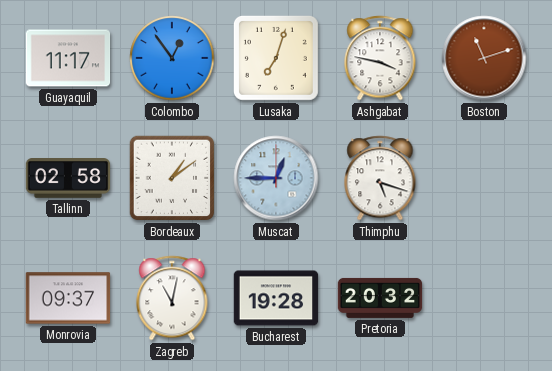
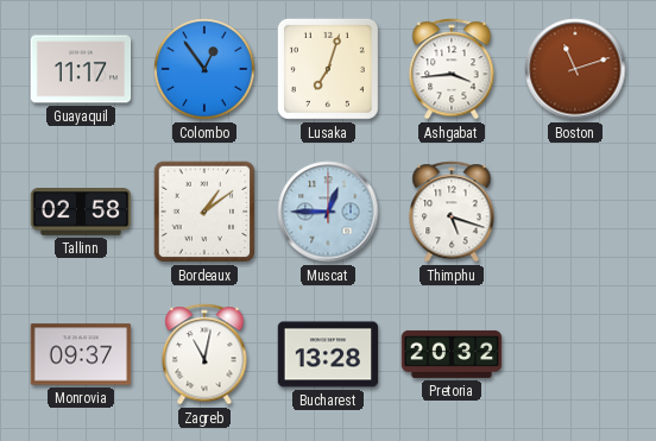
Ashgabat: 3:47 -> 3:44
Bucharest: 19:28 -> 13:28
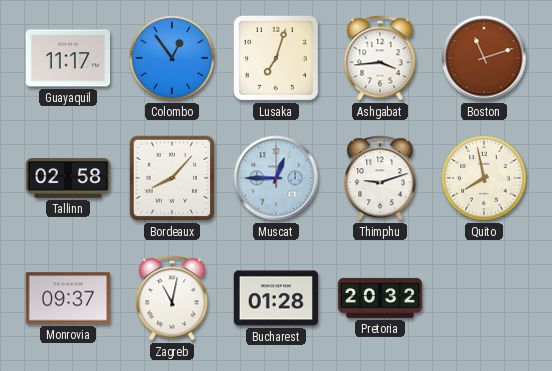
Bordeaux: 1:09 -> 8:07
Thimphu: 5:18 -> 9:12
Quito: none -> 7:58
Bucharest: 13:28 -> 01:28
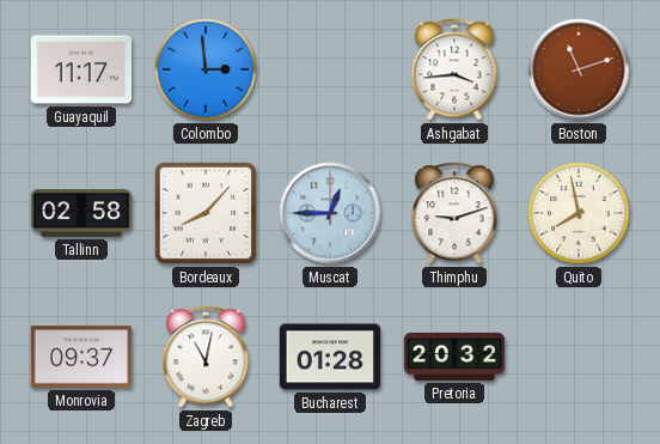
Colombo: 12:54 -> 2:59
Lusaka: 7:03 -> none
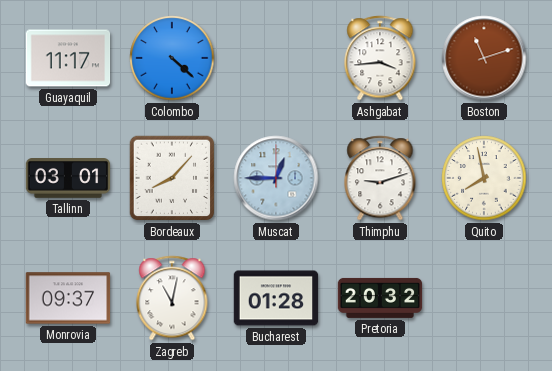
Colombo: 2:59 -> 4:22
Tallinn: 02:58 -> 03:01
